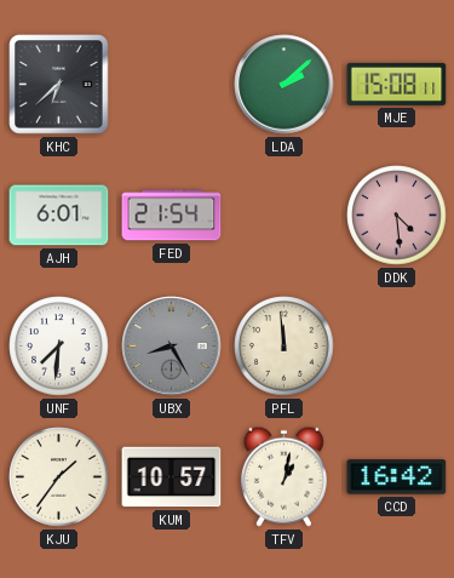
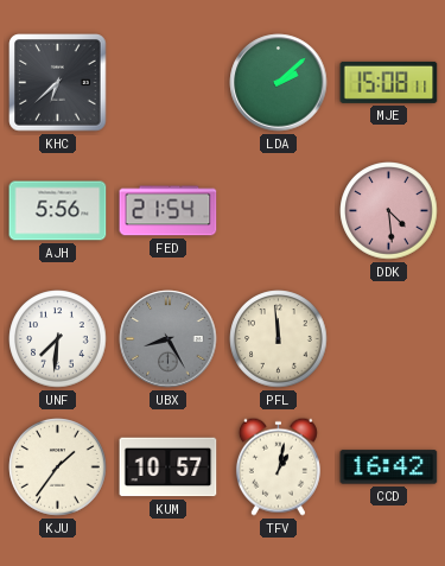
AJH: 6:01 -> 5:56
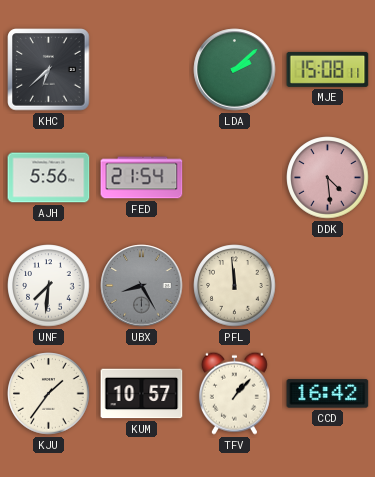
TFV: 1:02 -> 1:07
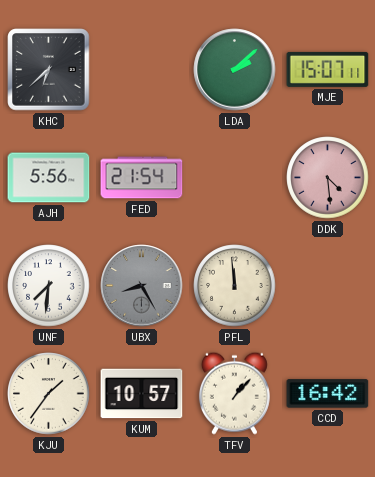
MJE: 15:08 -> 15:07
